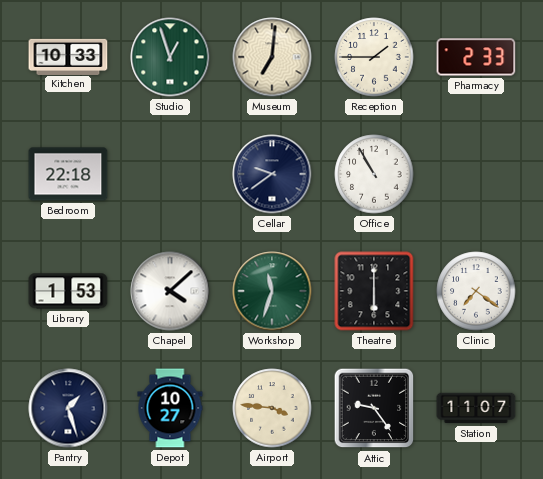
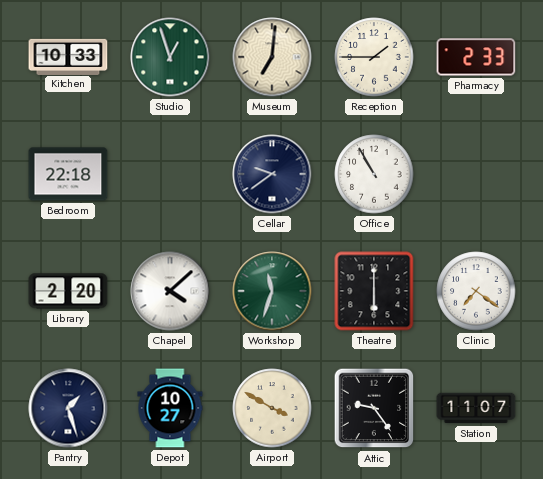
Library: 1:53 -> 2:20
Airport: 3:46 -> 3:50
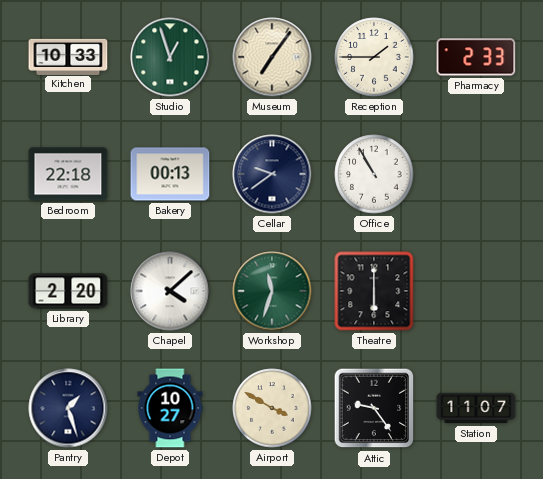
Museum: 7:01 -> 7:06
Bakery: none -> 00:13
Clinic: 7:21 -> none
